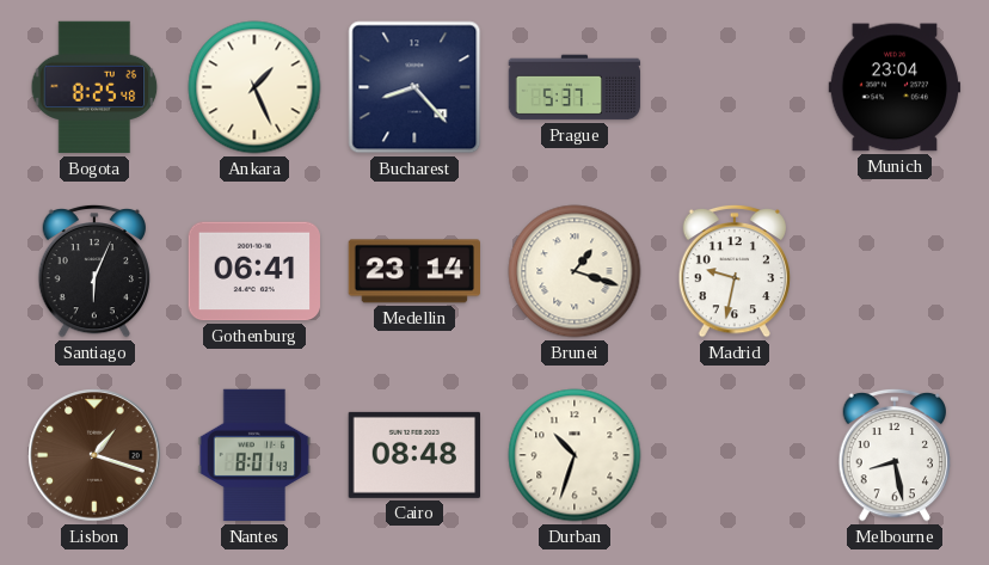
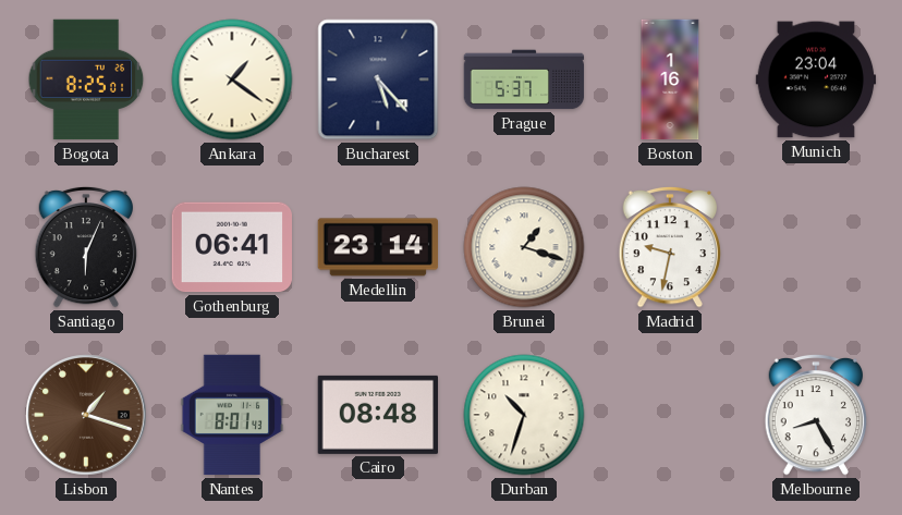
Bogota: 8:25:48 -> 8:25:01
Ankara: 1:26 -> 1:21
Bucharest: 8:23 -> 5:23
Boston: none -> 1:16
Melbourne: 8:28 -> 8:25
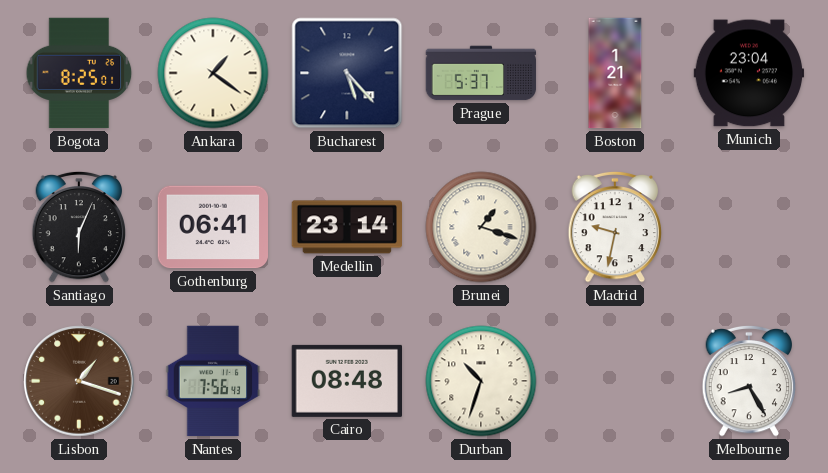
Boston: 1:16 -> 1:21
Nantes: 8:01 -> 7:56
